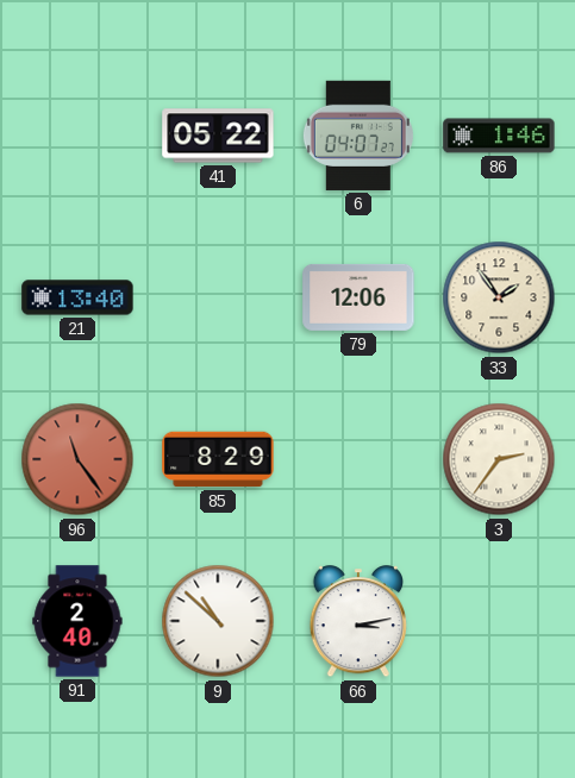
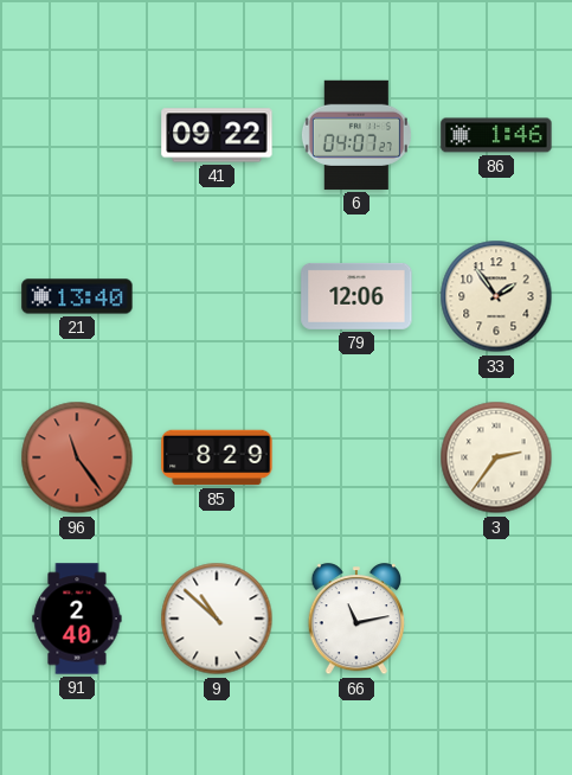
41: 05:22 -> 09:22
66: 3:13 -> 11:13
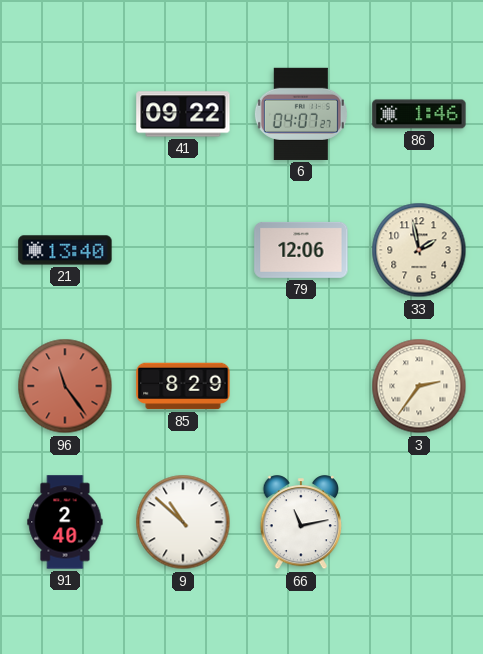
33: 1:54 -> 1:58
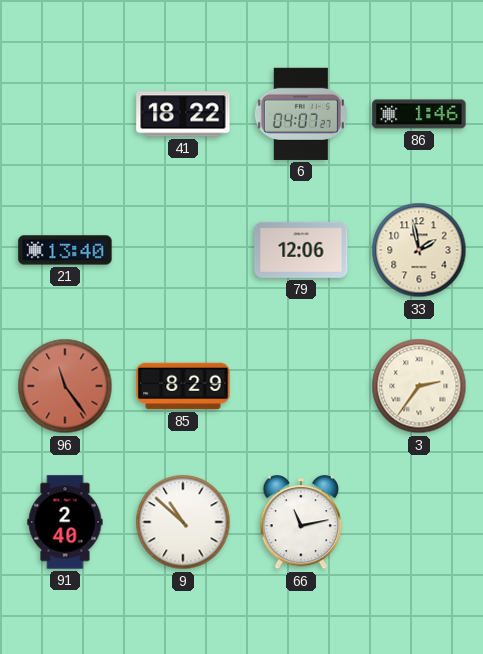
41: 09:22 -> 18:22
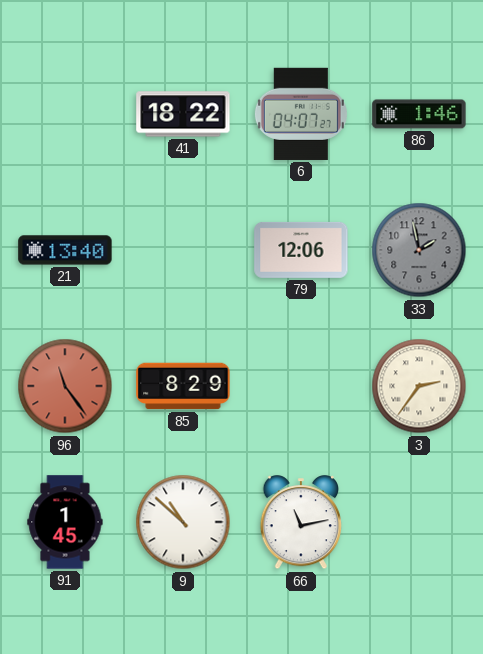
33 dial: cream -> grey
91: 2:40 -> 1:45
